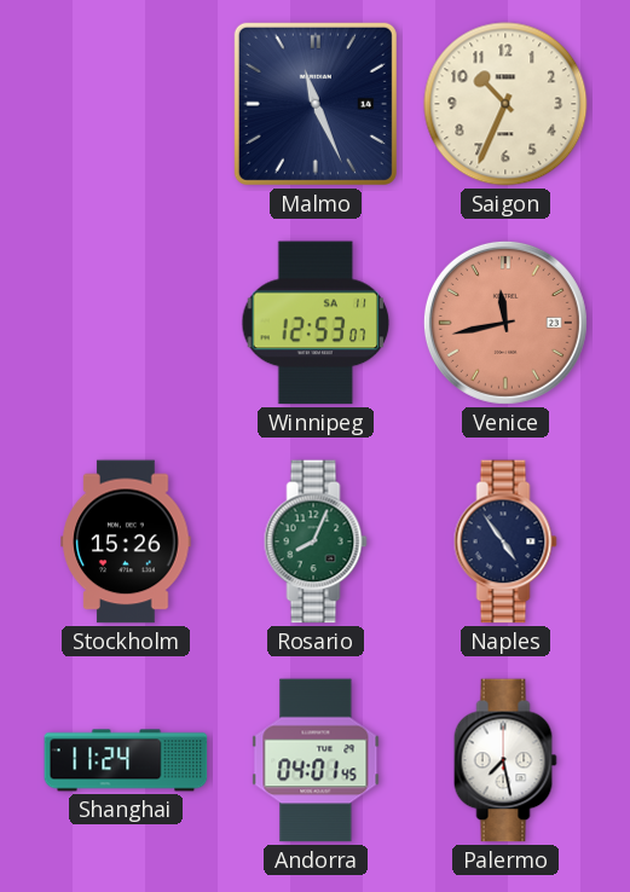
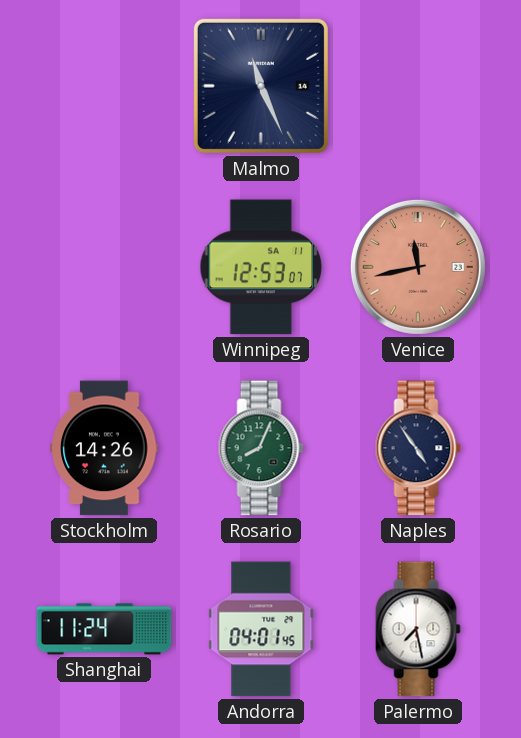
Saigon: 10:34 -> none
Stockholm: 15:26 -> 14:26
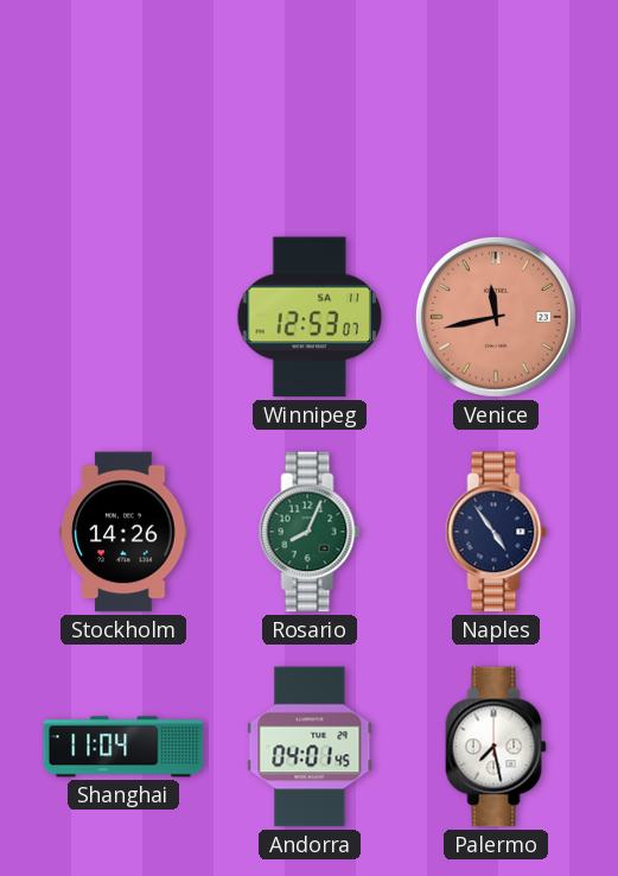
Malmo: 11:26 -> none
Shanghai: 11:24 -> 11:04
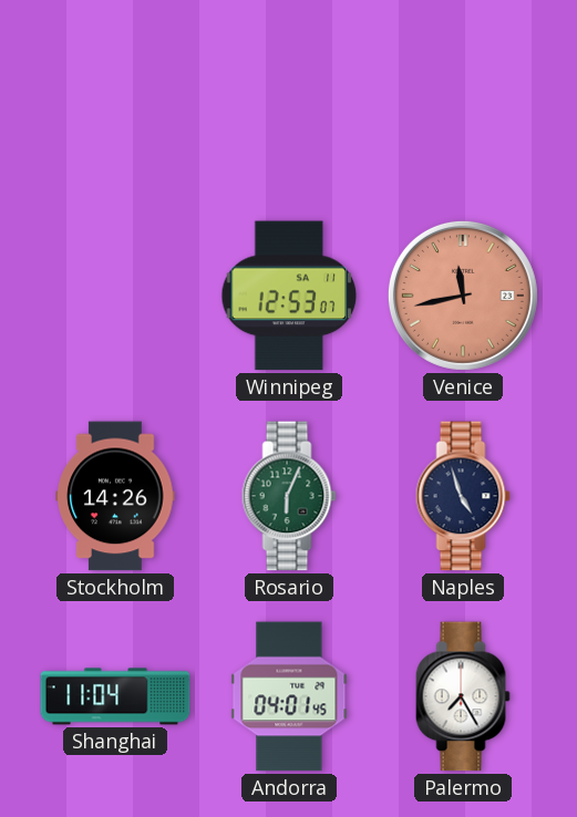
Rosario: 8:04 -> 6:04
Naples: 4:54 -> 4:57
Palermo: 7:28 -> 7:25
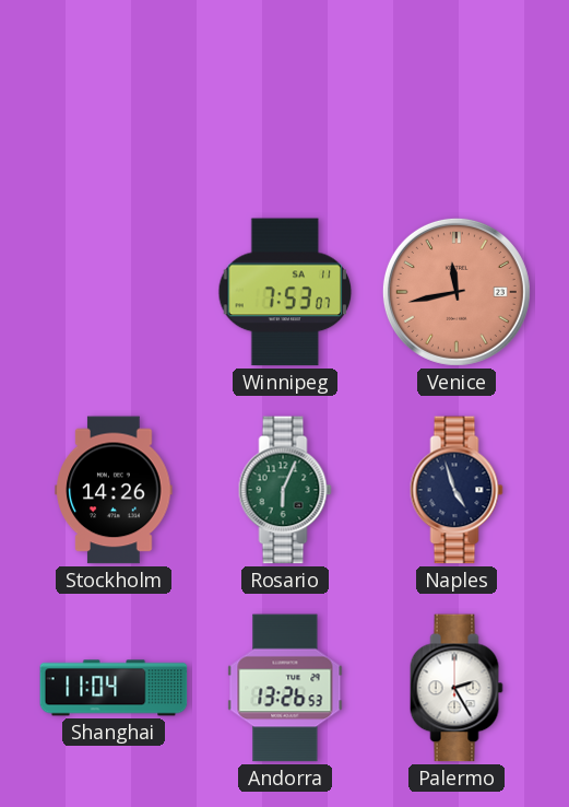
Winnipeg: 12:53 -> 7:53
Andorra: 04:01 -> 13:26
Palermo: 7:25 -> 2:25
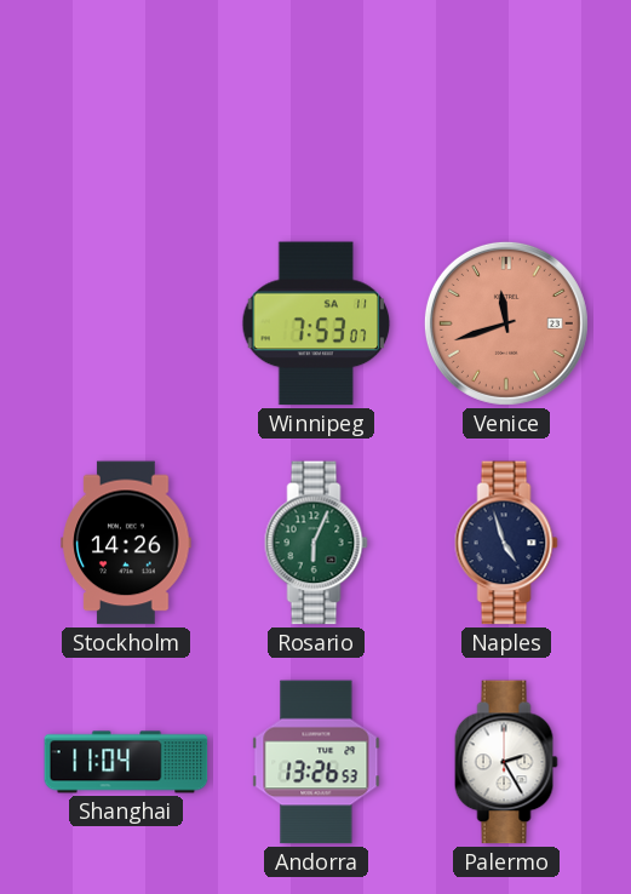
Venice: 11:43 -> 11:42
